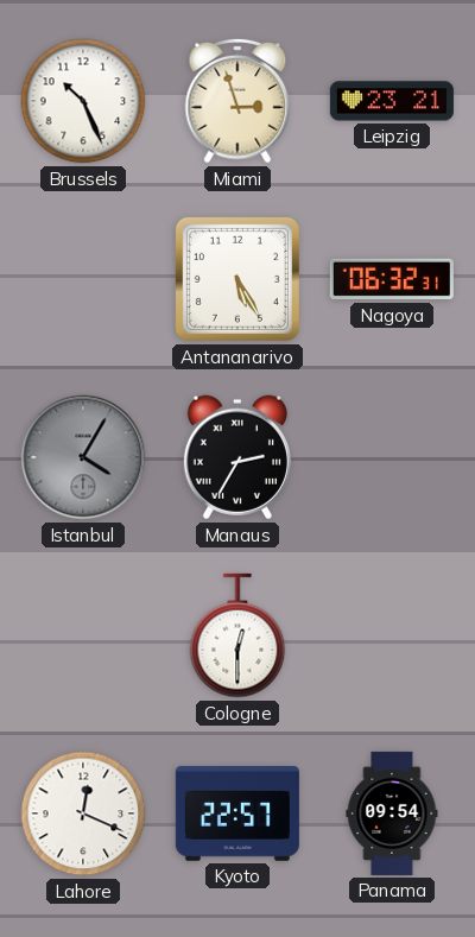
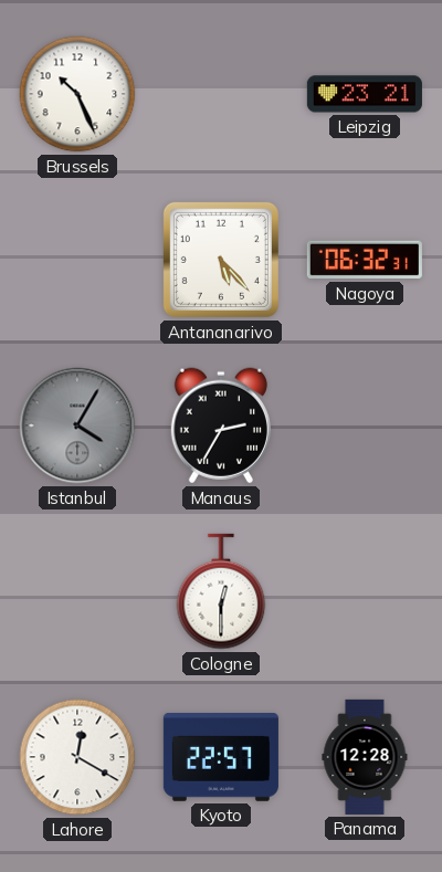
Miami: 2:57 -> none
Antananarivo: 5:25 -> 5:23
Lahore: 12:19 -> 12:20
Panama: 09:54 -> 12:28
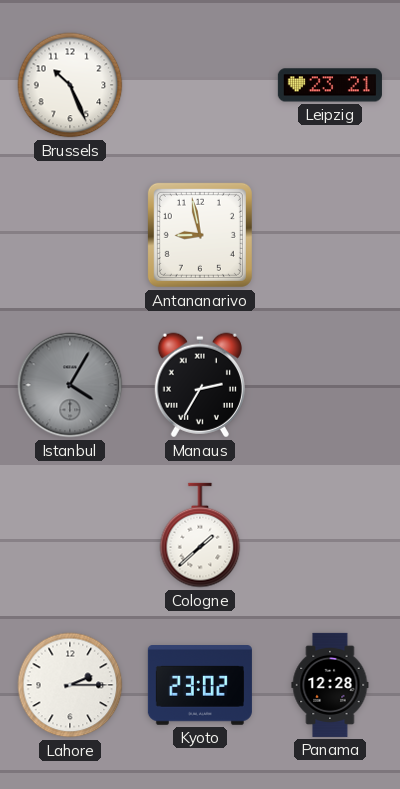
Antananarivo: 5:23 -> 8:58
Nagoya: 06:32 -> none
Cologne: 12:30 -> 1:38
Lahore: 12:20 -> 2:15
Kyoto: 22:57 -> 23:02
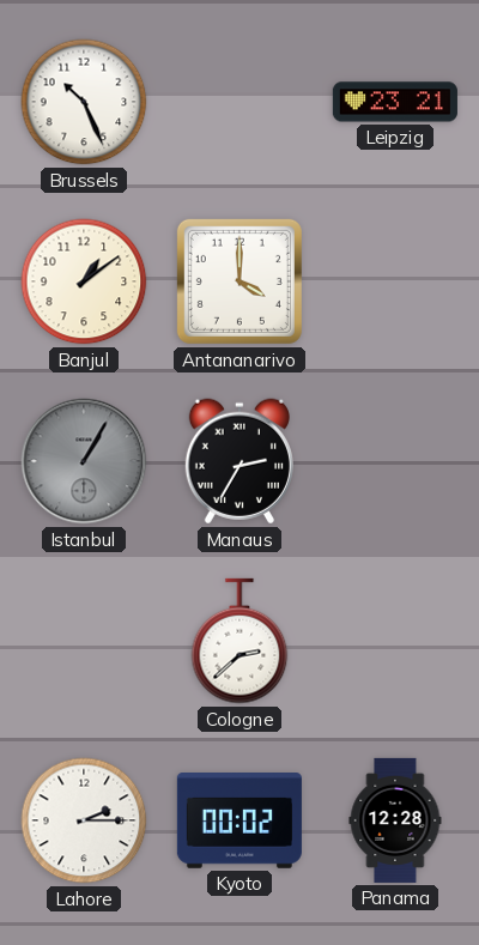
Banjul: none -> 1:09
Antananarivo: 8:58 -> 4:00
Istanbul: 4:05 -> 1:05
Cologne: 1:38 -> 2:38
Kyoto: 23:02 -> 00:02
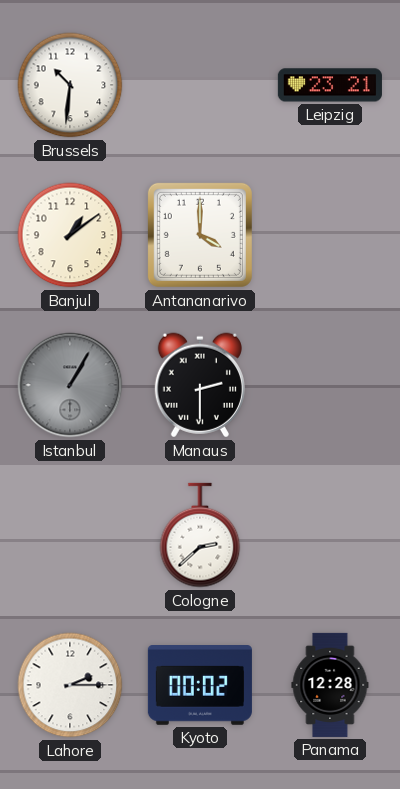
Brussels: 10:26 -> 10:31
Manaus: 2:35 -> 2:30
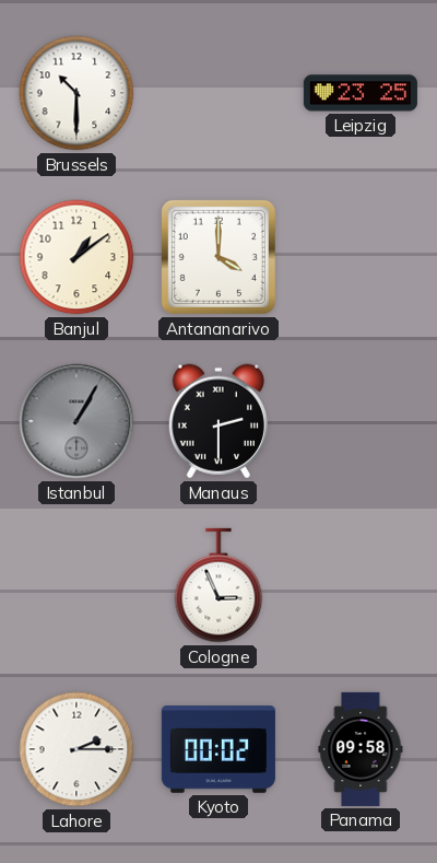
Brussels: 10:31 -> 10:30
Leipzig: 23:21 -> 23:25
Cologne: 2:38 -> 2:56
Panama: 12:28 -> 09:58
